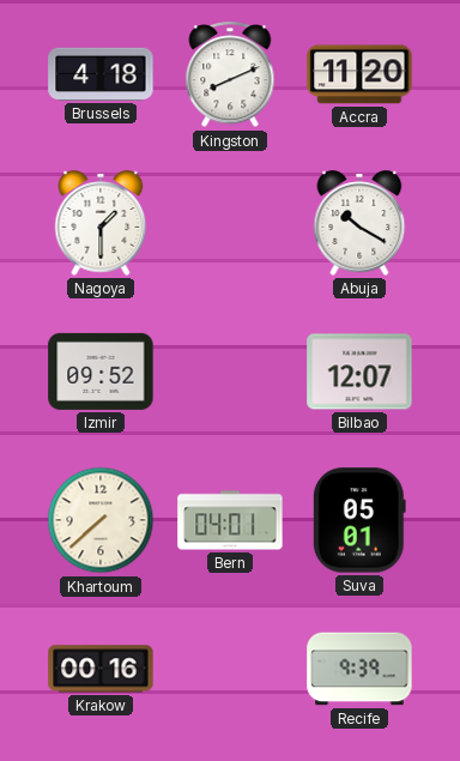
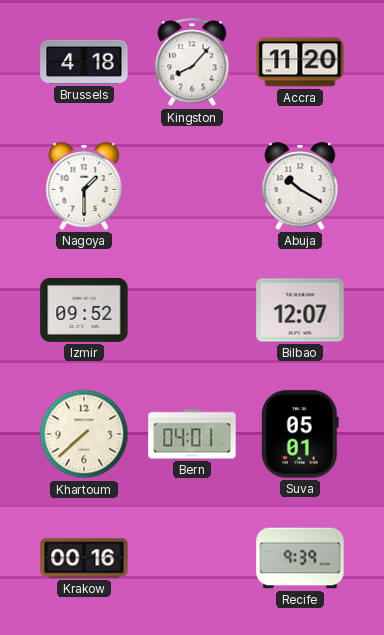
Kingston: 8:11 -> 8:07
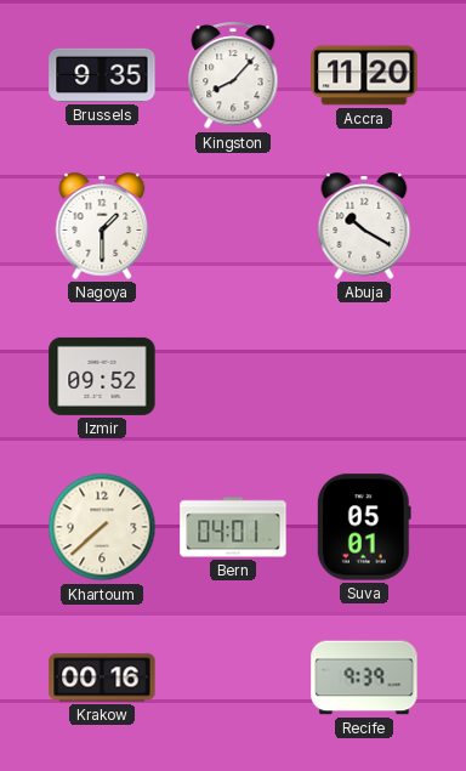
Brussels: 4:18 -> 9:35
Bilbao: 12:07 -> none
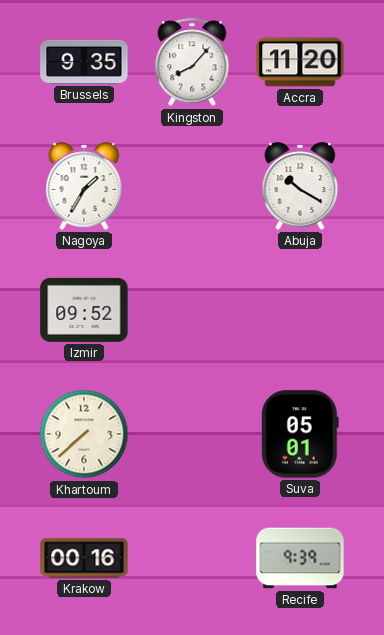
Nagoya: 1:30 -> 1:35
Bern: 04:01 -> none
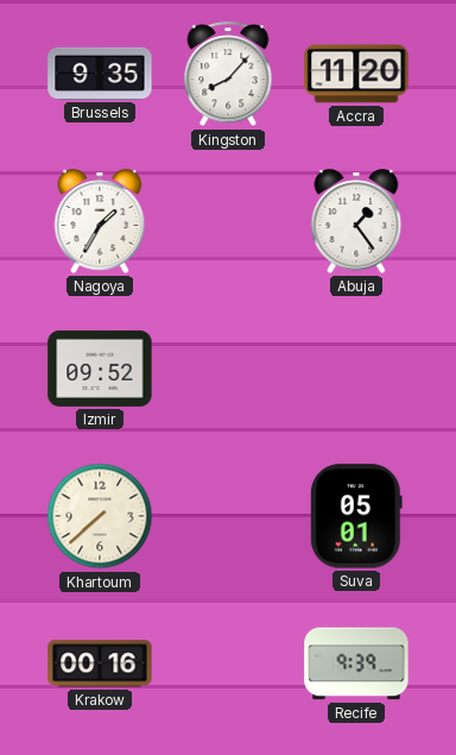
Abuja: 10:20 -> 1:24
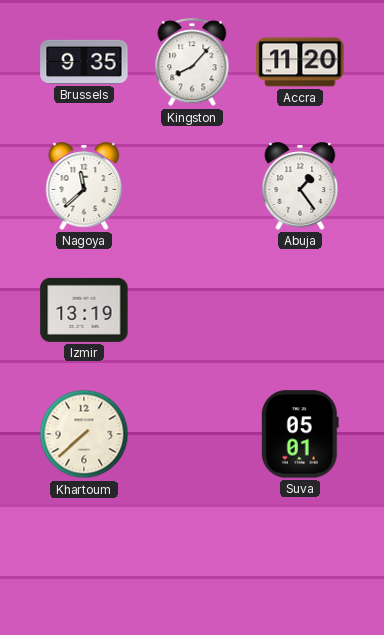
Nagoya: 1:35 -> 11:38
Izmir: 09:52 -> 13:19
Krakow: 00:16 -> none
Recife: 9:39 -> none
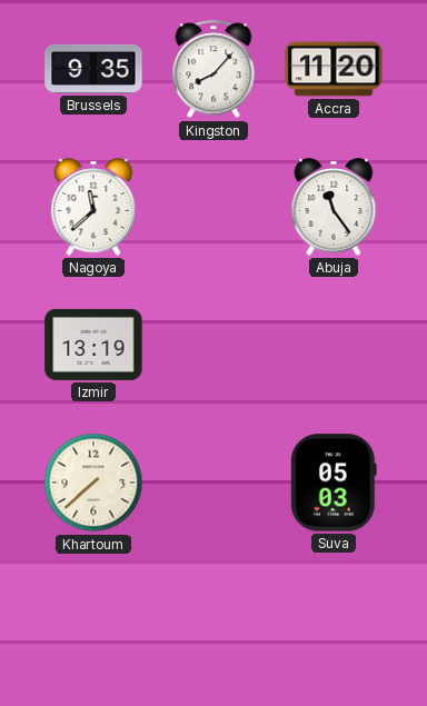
Abuja: 1:24 -> 11:24
Suva: 05:01 -> 05:03
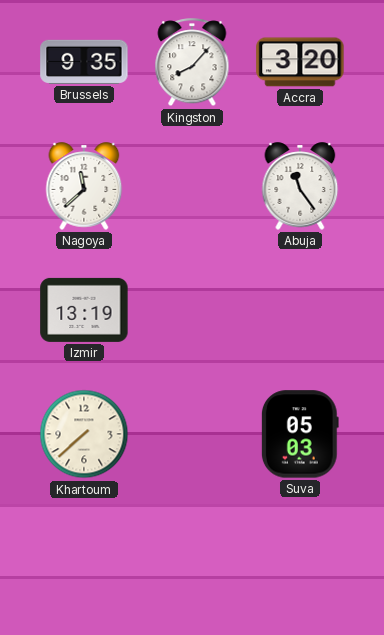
Accra: 11:20 -> 3:20
